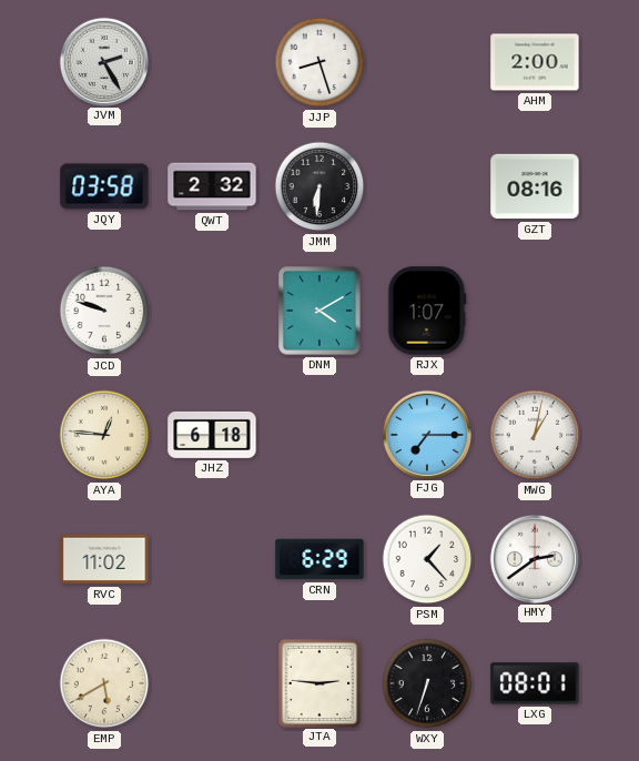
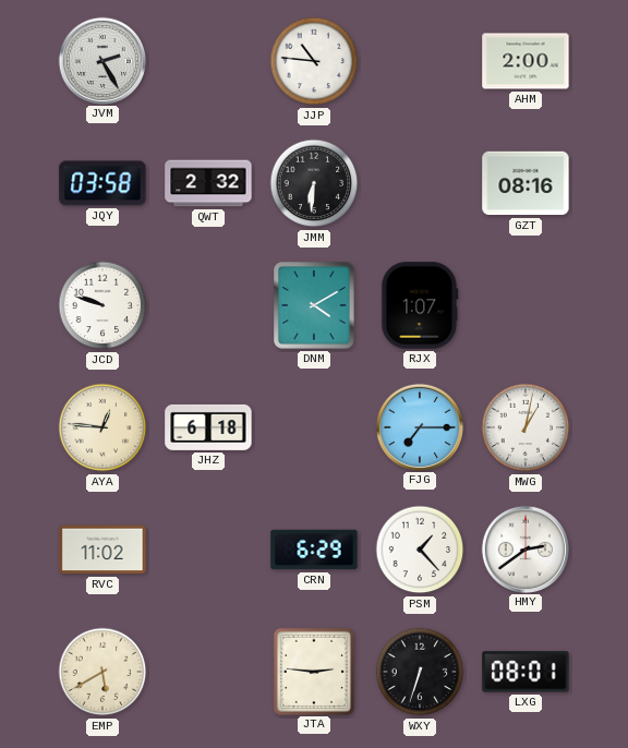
JJP: 8:27 -> 10:46
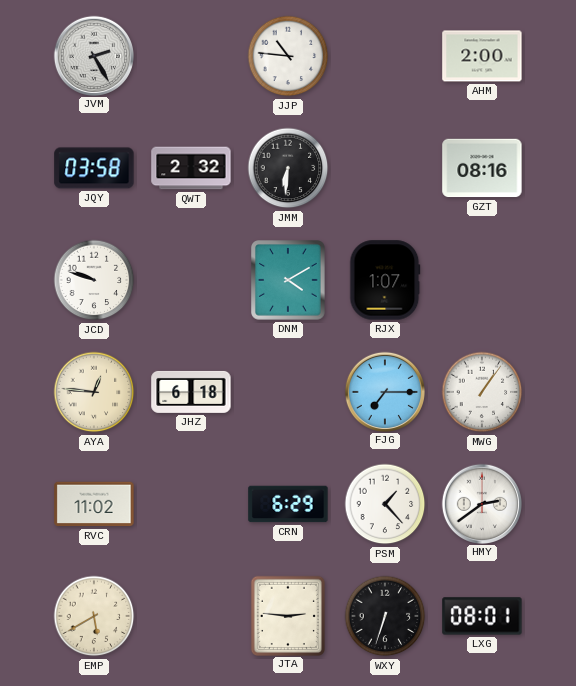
MWG: 1:02 -> 1:06
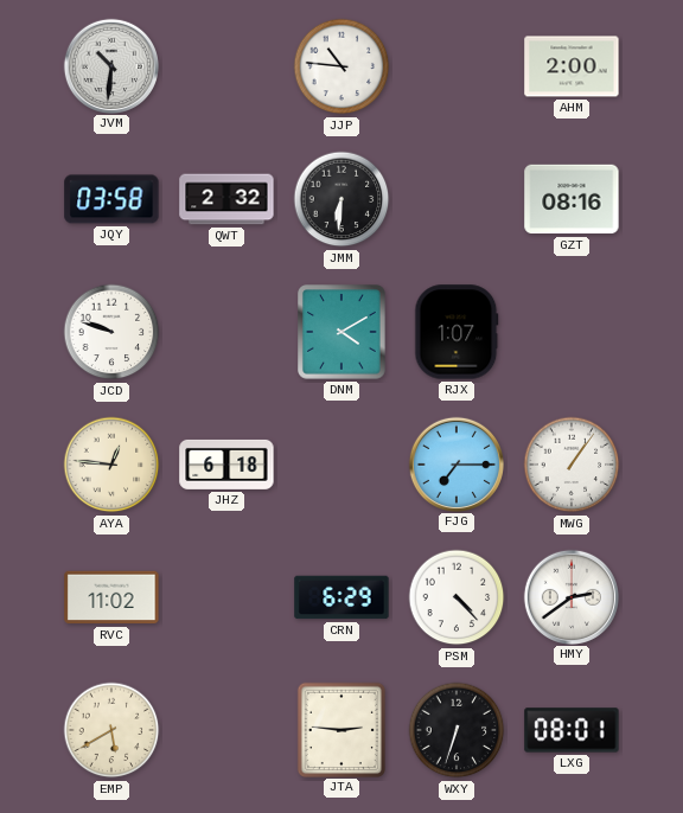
JVM: 2:25 -> 10:31
PSM: 1:23 -> 4:23
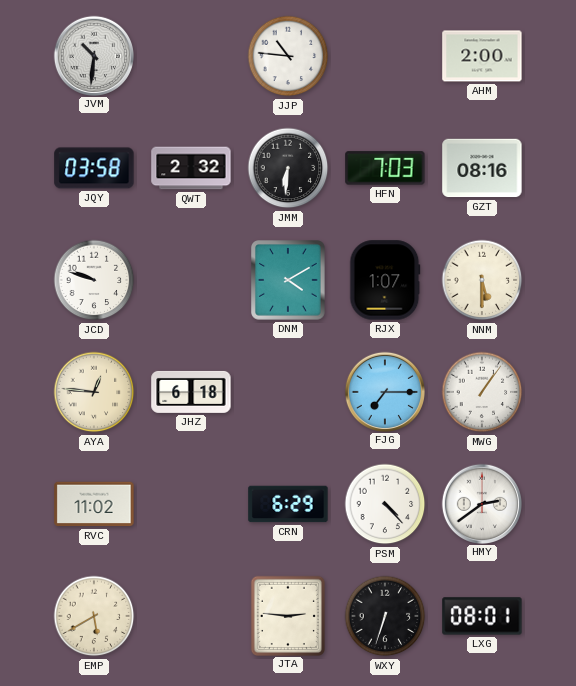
HFN: none -> 7:03
NNM: none -> 5:30
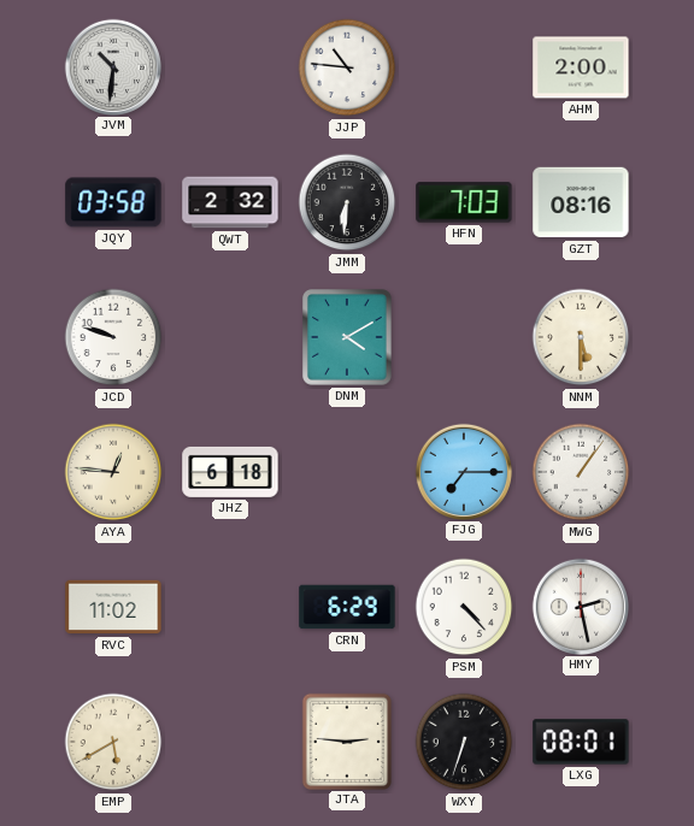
RJX: 1:07 -> none
HMY: 2:39 -> 2:28
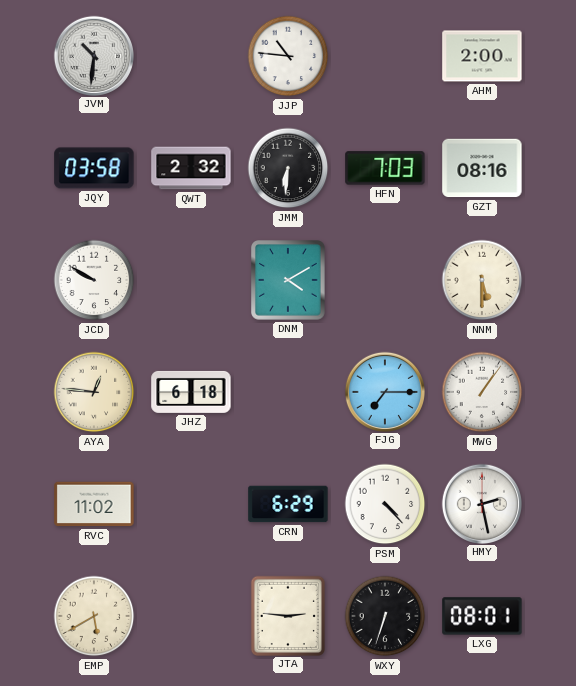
JCD: 9:48 -> 9:50
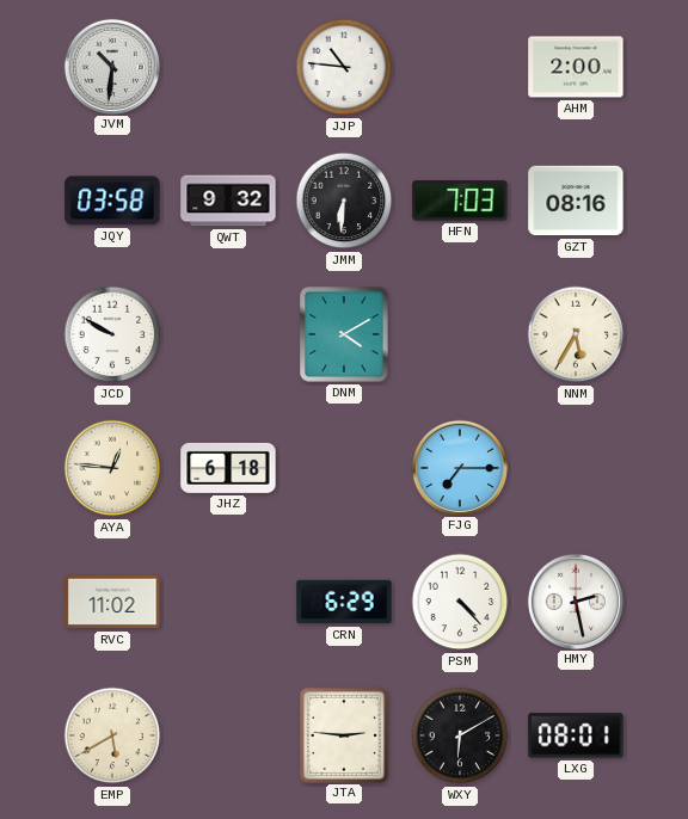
QWT: 2:32 -> 9:32
NNM: 5:30 -> 5:35
MWG: 1:06 -> none
WXY: 6:33 -> 6:10
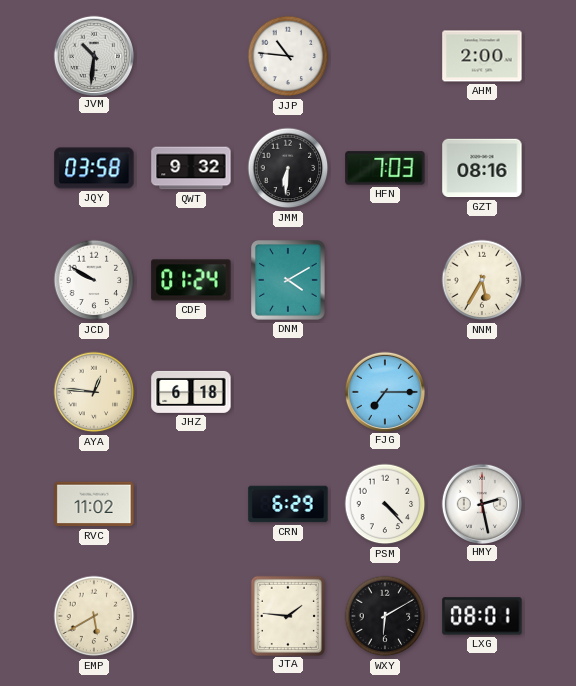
CDF: none -> 01:24
JTA: 2:46 -> 1:46
